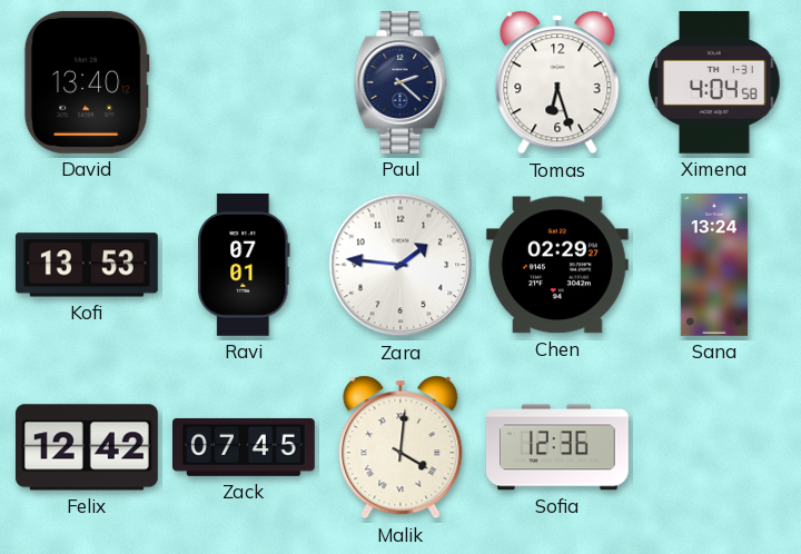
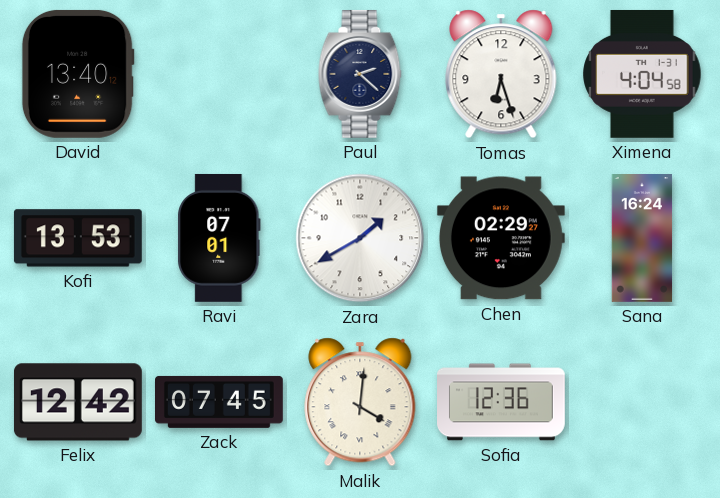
Zara: 1:46 -> 1:40
Sana: 13:24 -> 16:24
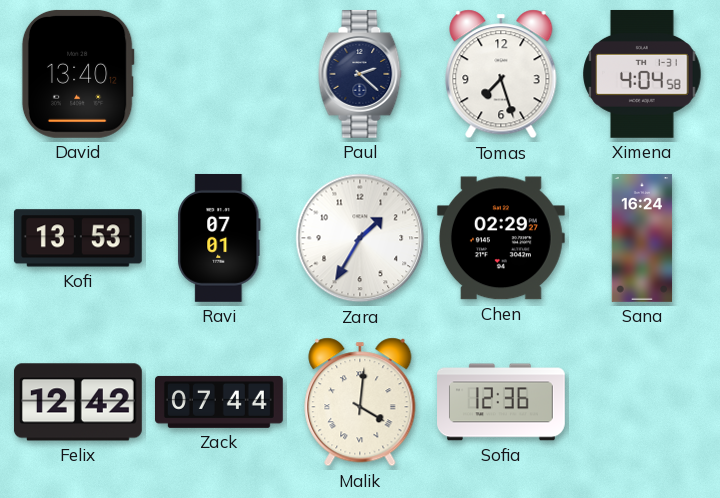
Tomas: 6:27 -> 7:27
Zara: 1:40 -> 1:35
Zack: 07:45 -> 07:44
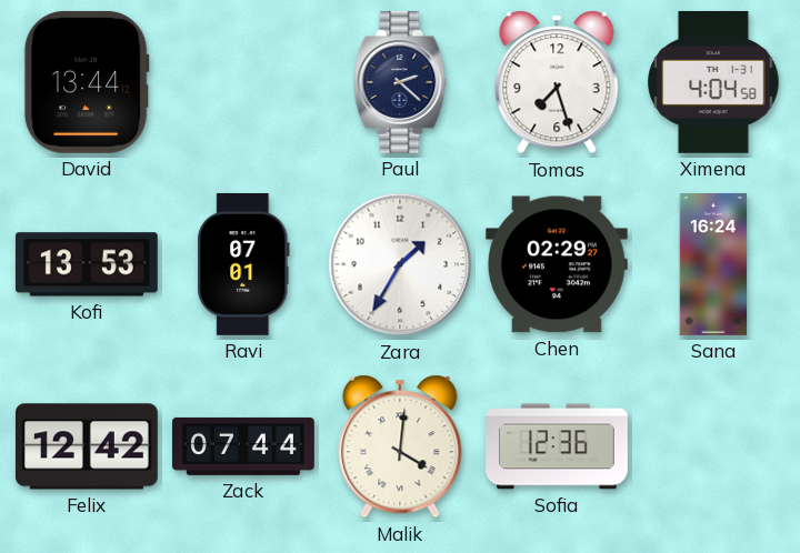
David: 13:40 -> 13:44
